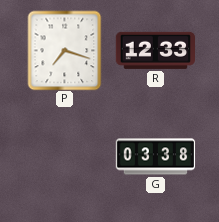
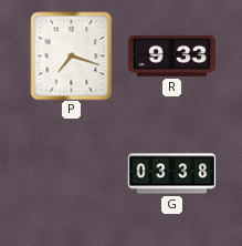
R: 12:33 -> 9:33
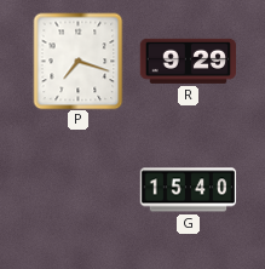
R: 9:33 -> 9:29
G: 03:38 -> 15:40
